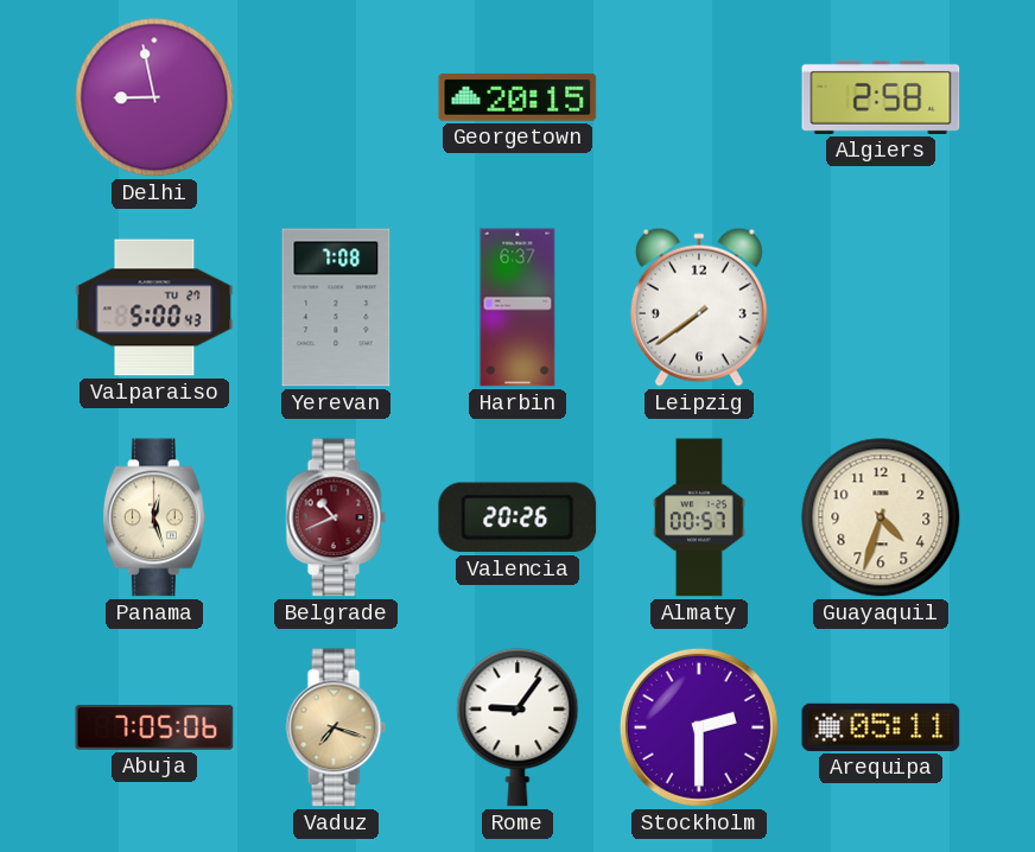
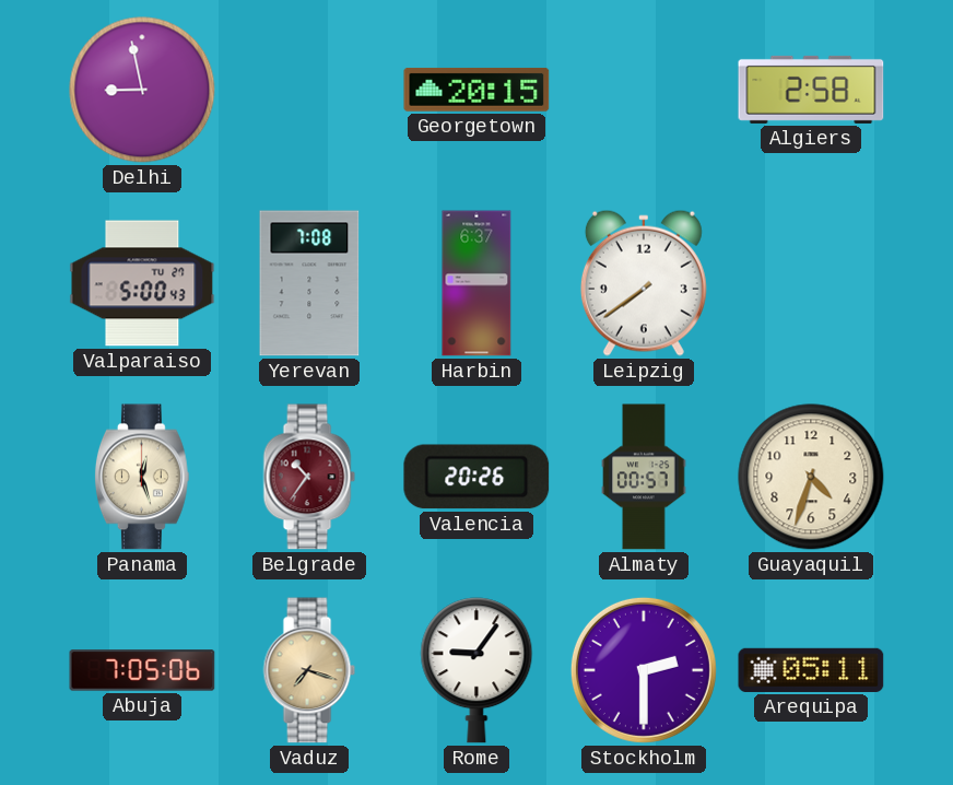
Belgrade: 10:41 -> 10:36
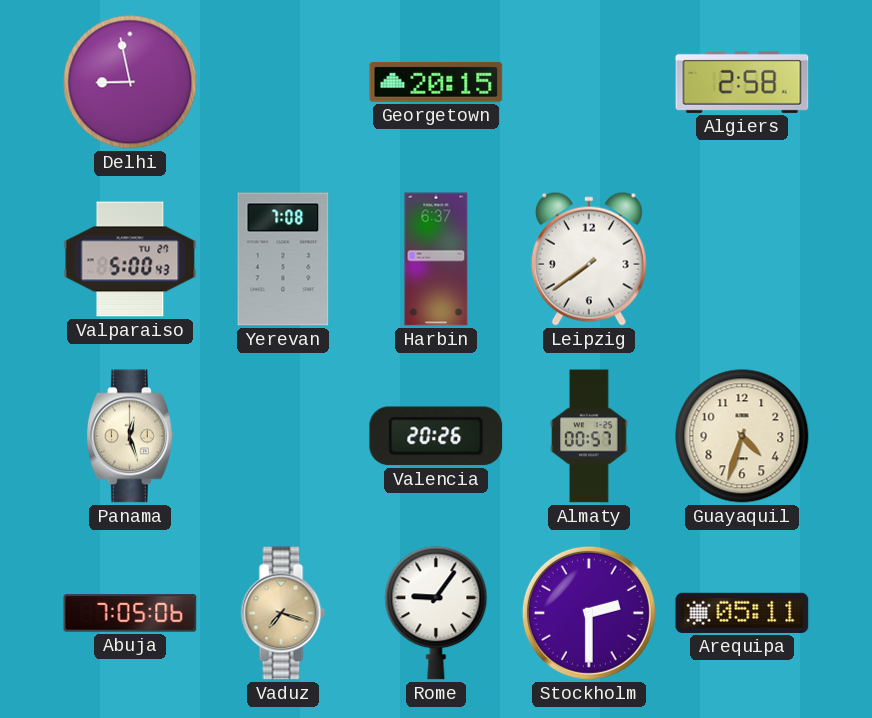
Belgrade: 10:36 -> none
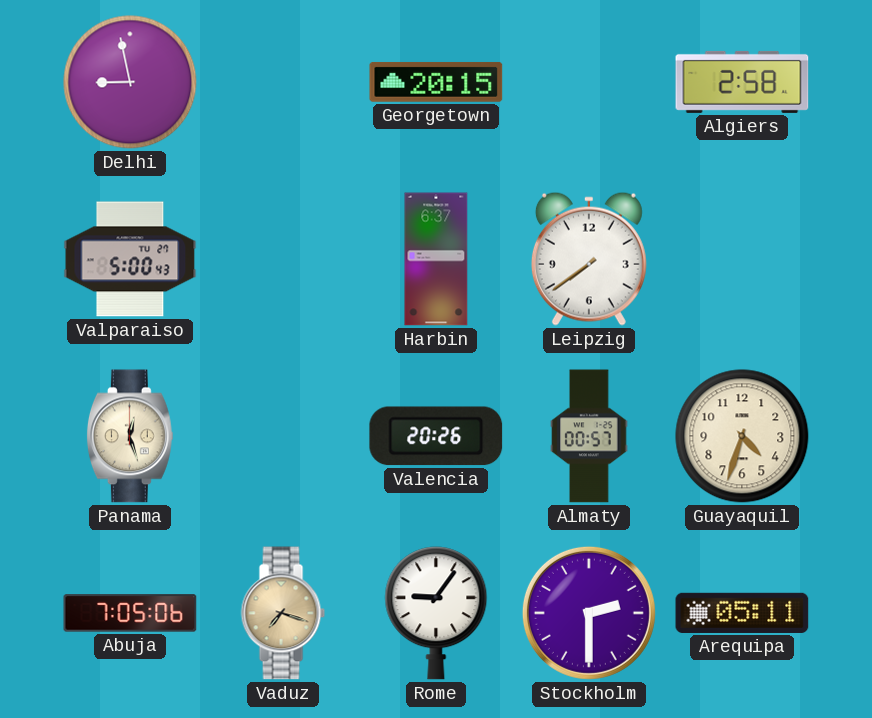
Yerevan: 7:08 -> none
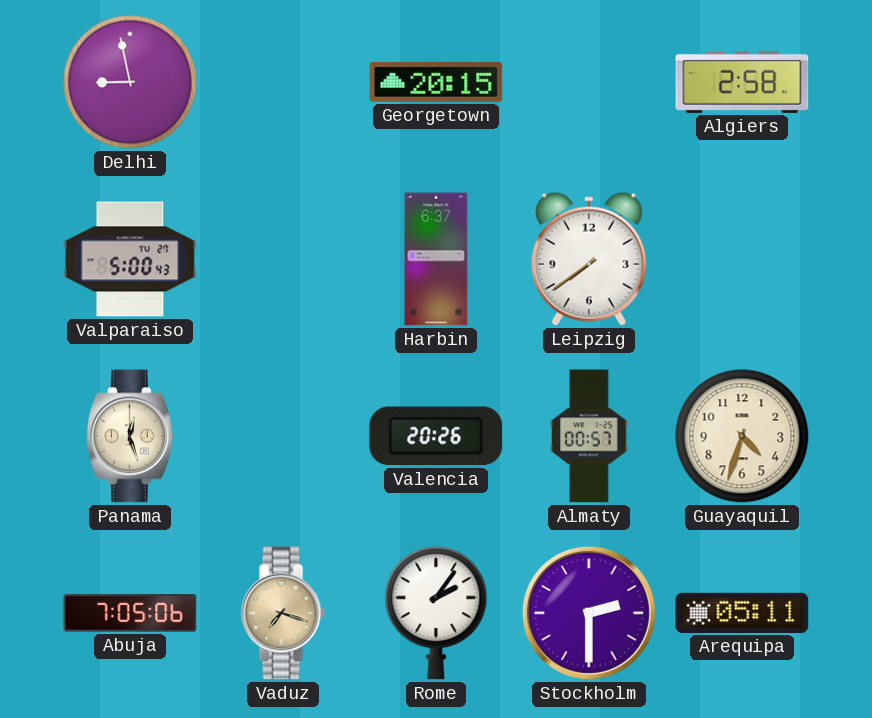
Rome: 9:06 -> 2:06
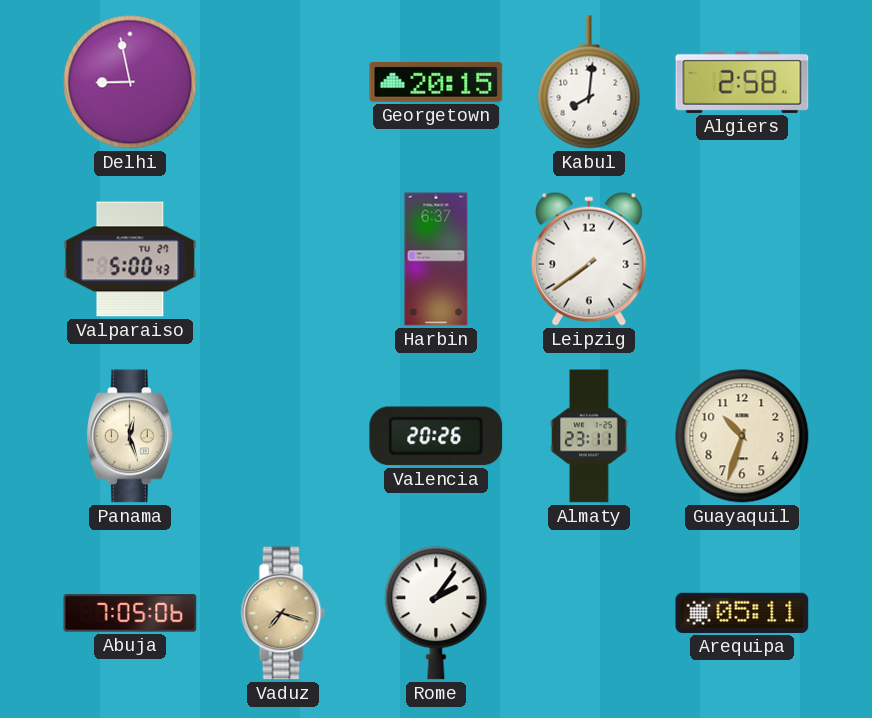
Kabul: none -> 8:01
Almaty: 00:57 -> 23:11
Guayaquil: 4:33 -> 10:33
Stockholm: 2:30 -> none
